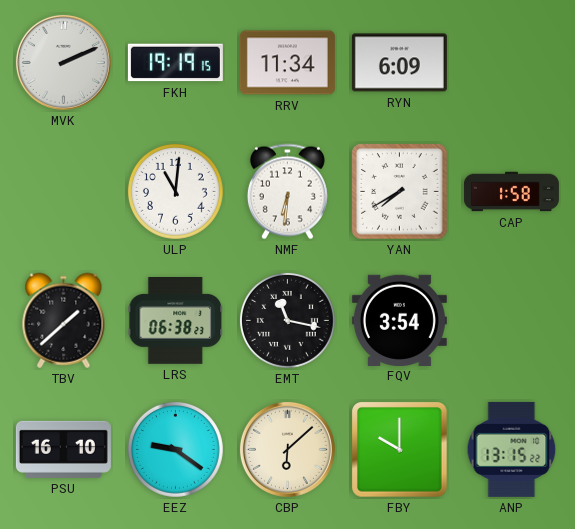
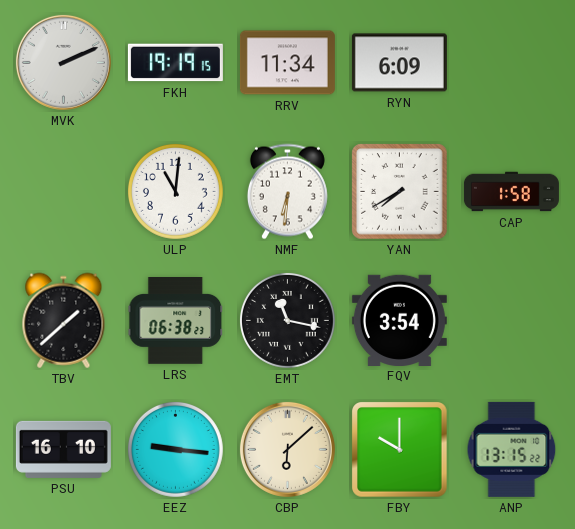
EEZ: 9:21 -> 9:16
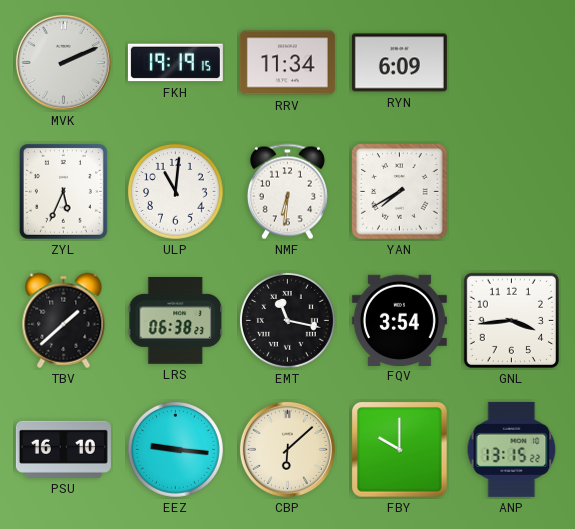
ZYL: none -> 5:34
CAP: 1:58 -> none
GNL: none -> 3:44
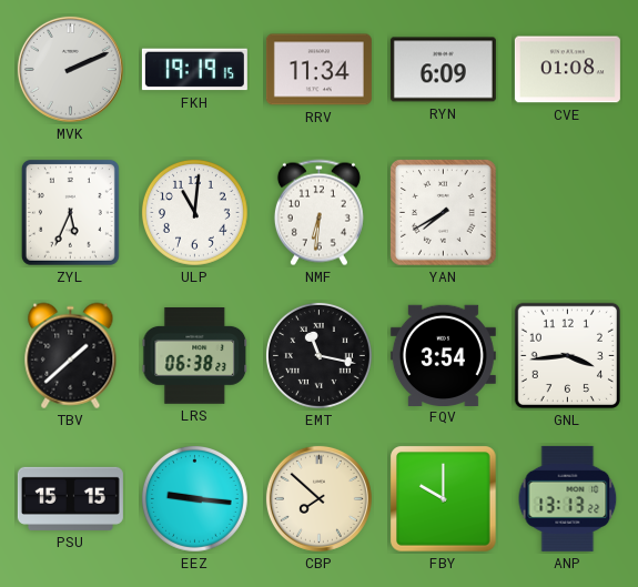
CVE: none -> 01:08
PSU: 16:10 -> 15:15
CBP: 6:08 -> 7:52
ANP: 13:15 -> 13:13
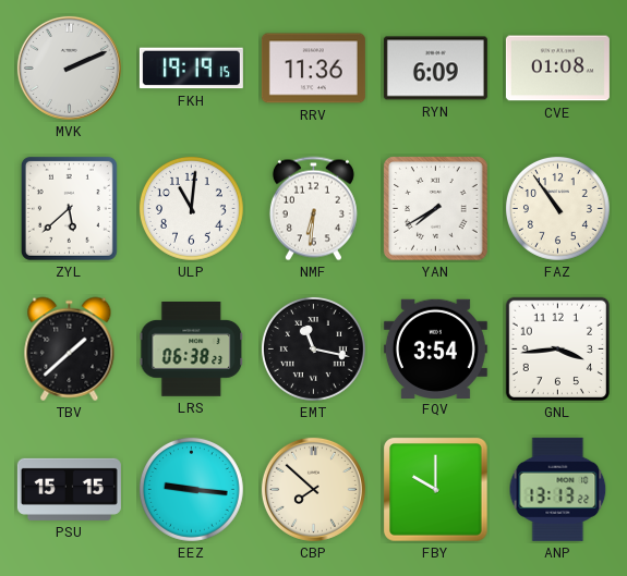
RRV: 11:34 -> 11:36
ZYL: 5:34 -> 5:38
FAZ: none -> 10:54
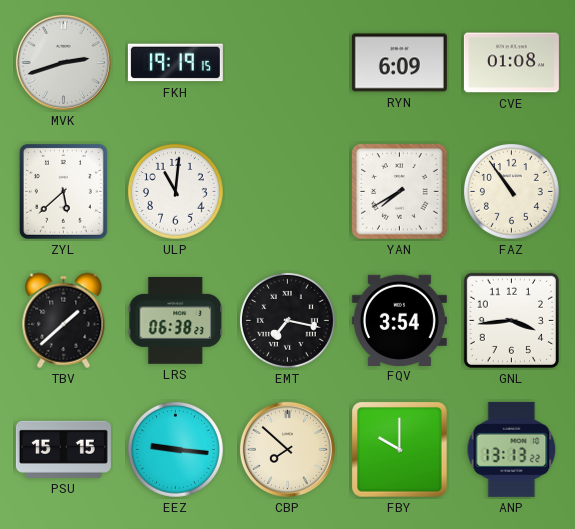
MVK: 2:11 -> 2:42
RRV: 11:36 -> none
NMF: 6:31 -> none
EMT: 11:17 -> 7:17
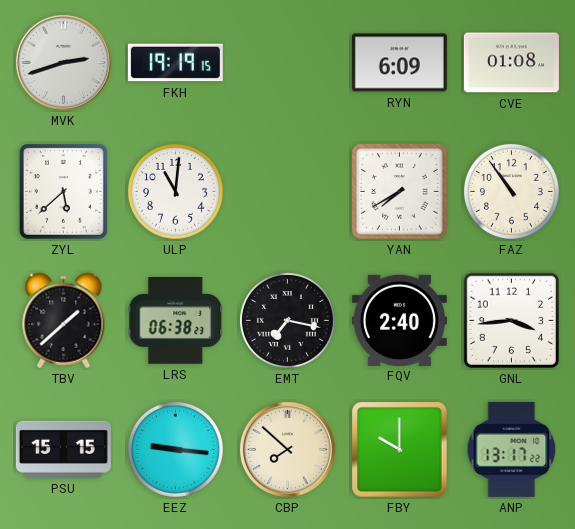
FQV: 3:54 -> 2:40
ANP: 13:13 -> 13:17
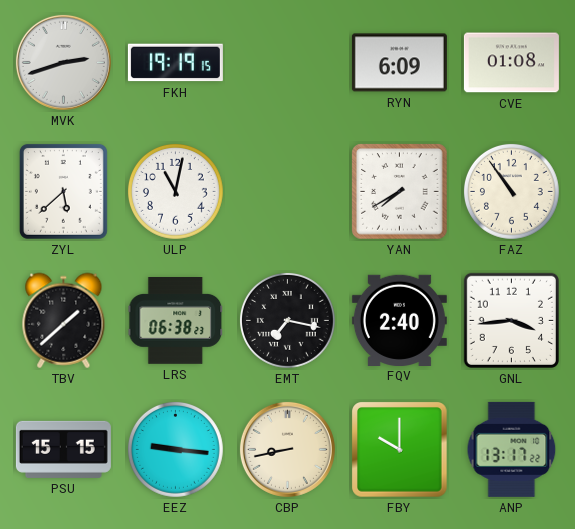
ULP: 11:01 -> 11:02
CBP: 7:52 -> 8:43
